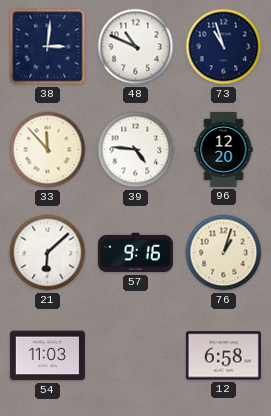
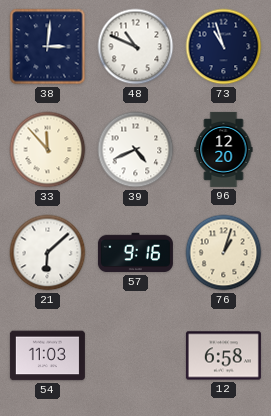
39: 4:46 -> 4:41
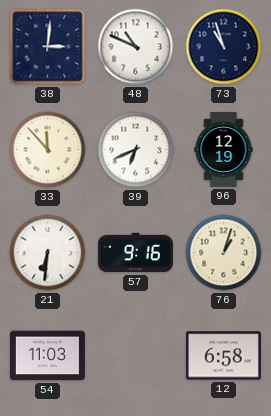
39: 4:41 -> 6:41
96: 12:20 -> 12:19
21: 6:08 -> 6:31
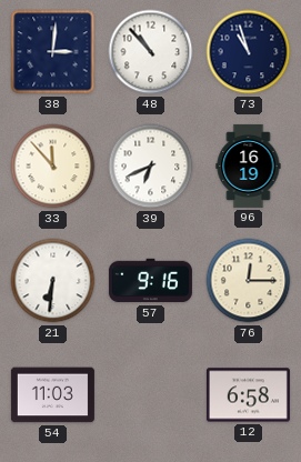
48: 10:49 -> 10:53
96: 12:19 -> 16:19
76: 1:03 -> 12:15
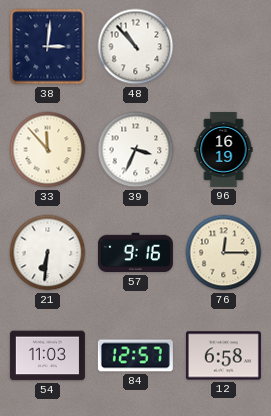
73: 10:57 -> none
39: 6:41 -> 3:34
84: none -> 12:57
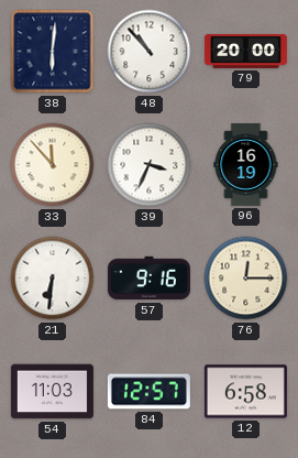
38: 3:01 -> 6:01
79: none -> 20:00
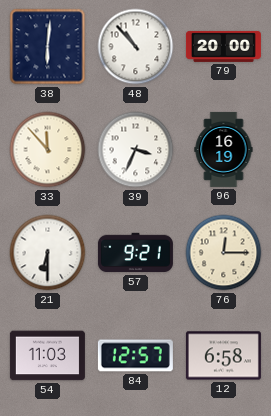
21: 6:31 -> 6:30
57: 9:16 -> 9:21
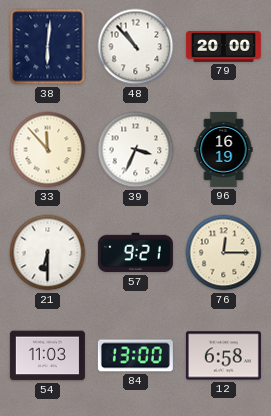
84: 12:57 -> 13:00
